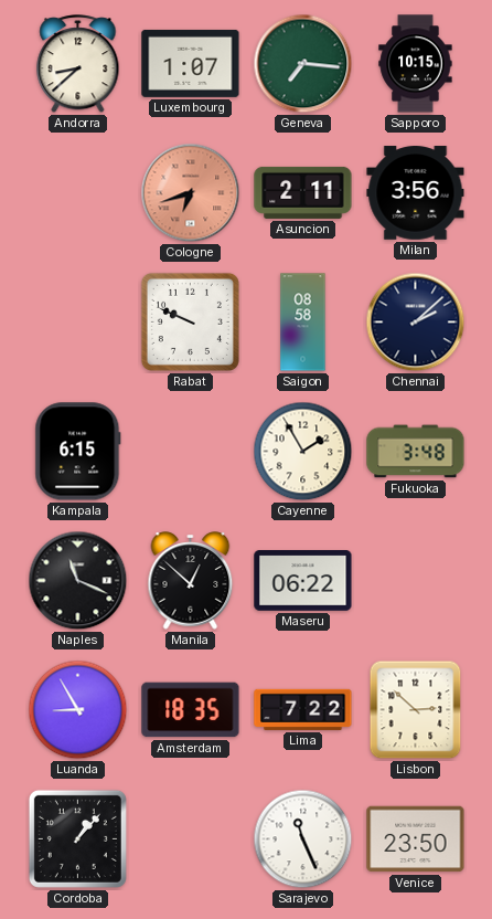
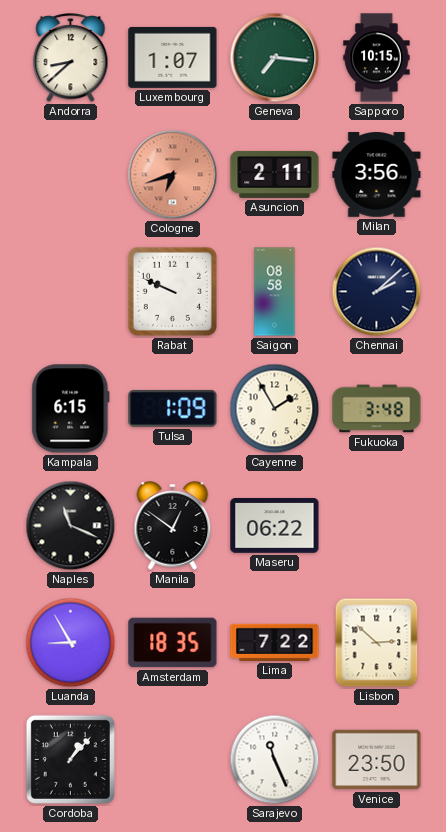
Tulsa: none -> 1:09
Manila: 12:52 -> 12:51
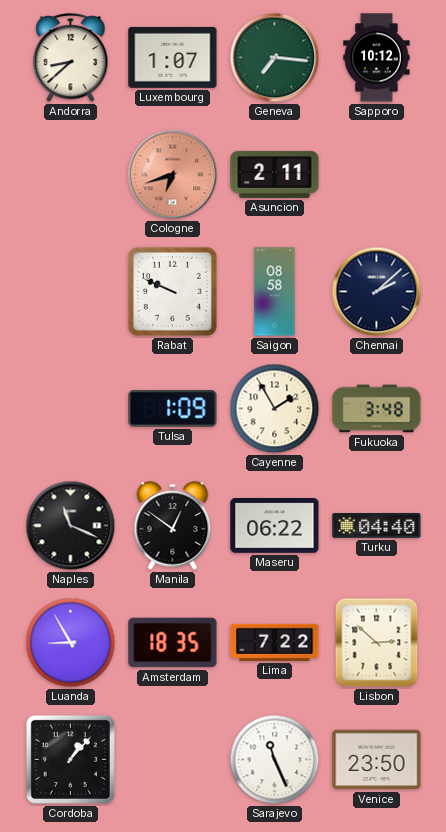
Sapporo: 10:15 -> 10:12
Milan: 3:56 -> none
Kampala: 6:15 -> none
Turku: none -> 04:40
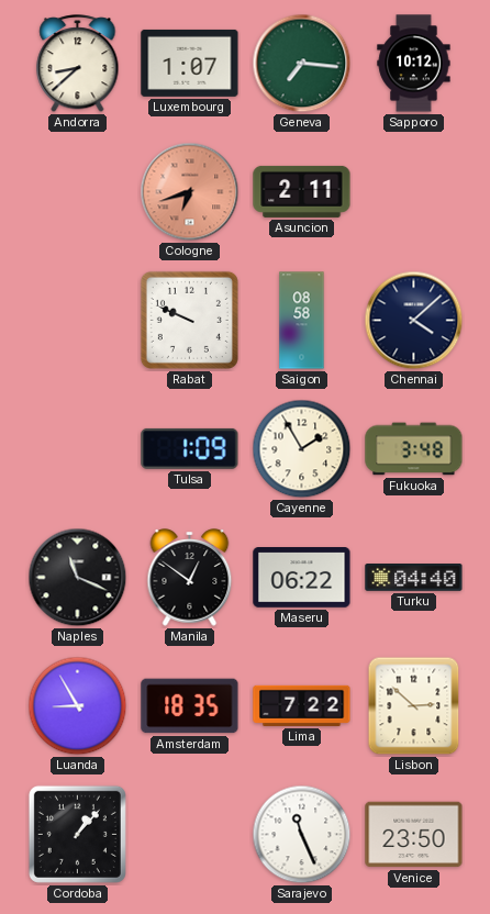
Chennai: 2:08 -> 4:08
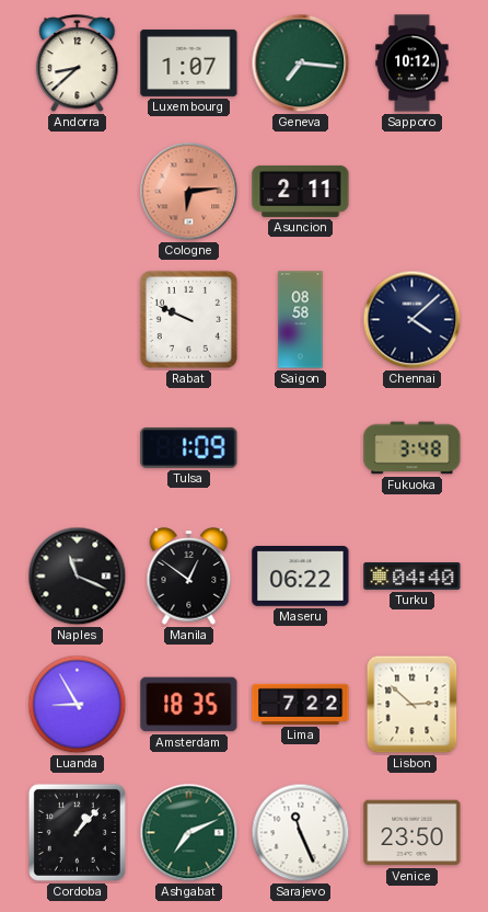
Cologne: 6:42 -> 6:14
Cayenne: 1:55 -> none
Ashgabat: none -> 7:11
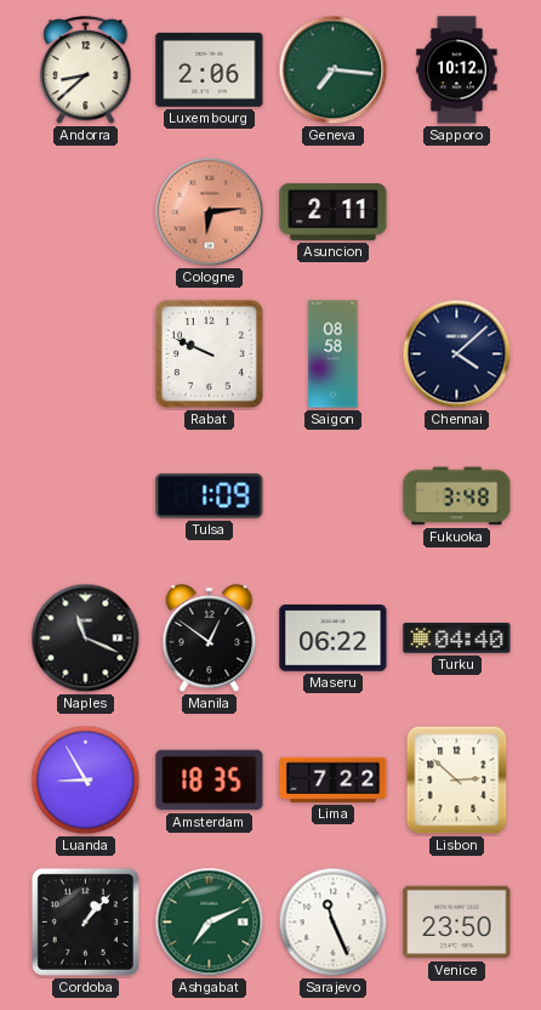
Luxembourg: 1:07 -> 2:06
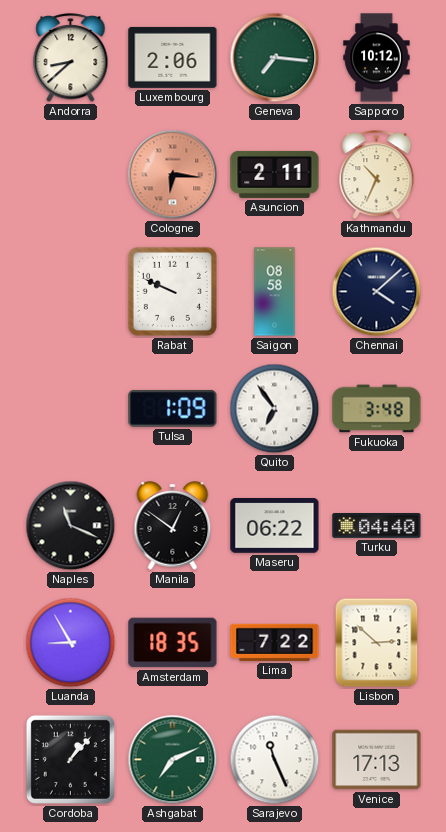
Cologne: 6:14 -> 6:16
Kathmandu: none -> 10:34
Quito: none -> 6:54
Venice: 23:50 -> 17:13
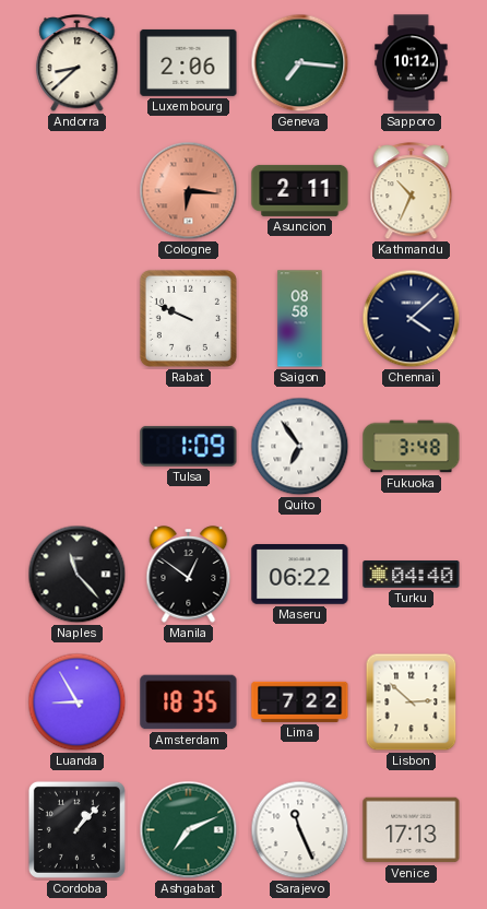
Naples: 11:19 -> 11:23
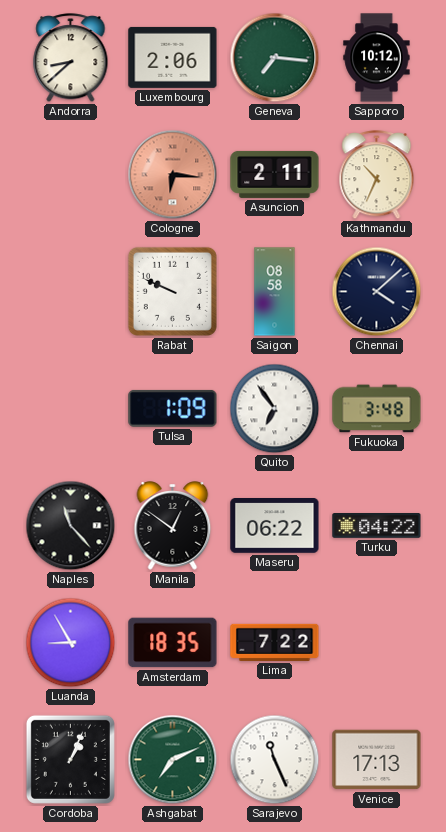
Turku: 04:40 -> 04:22
Lisbon: 2:52 -> none
Cordoba: 1:07 -> 1:04
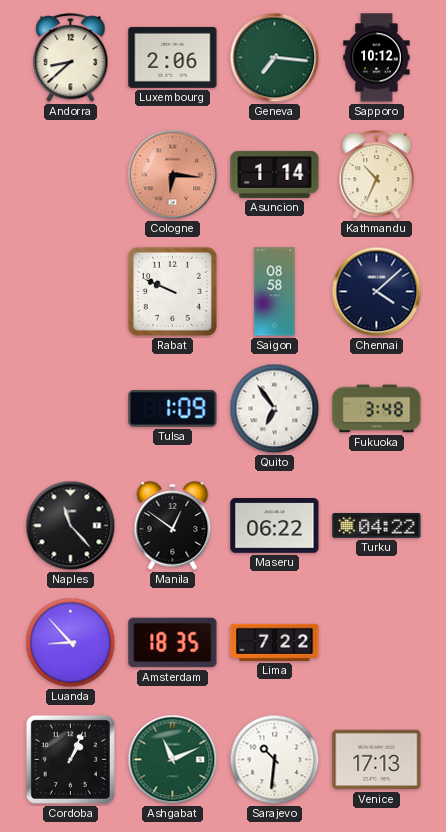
Asuncion: 2:11 -> 1:14
Luanda: 8:55 -> 8:53
Ashgabat: 7:11 -> 11:11
Sarajevo: 11:26 -> 10:31
